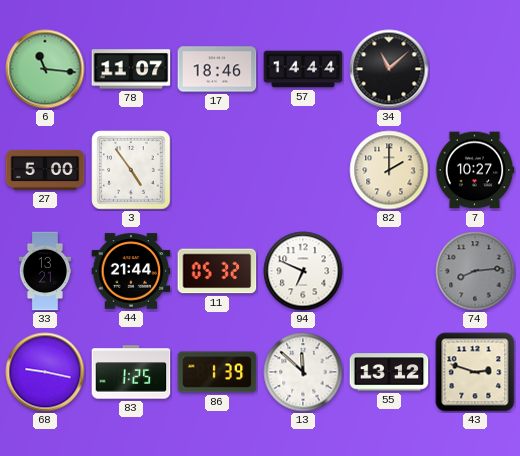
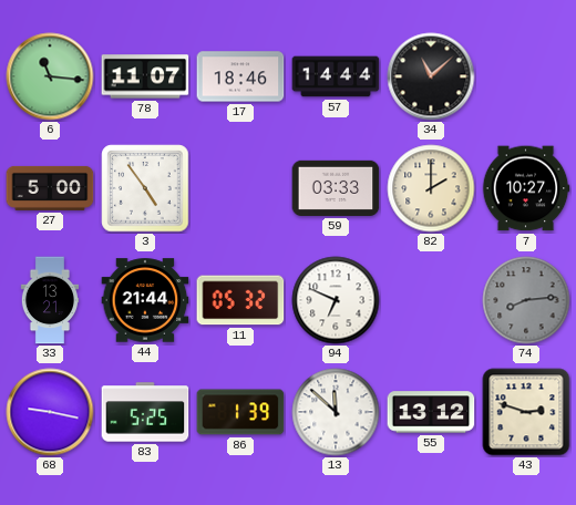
59: none -> 03:33
83: 1:25 -> 5:25
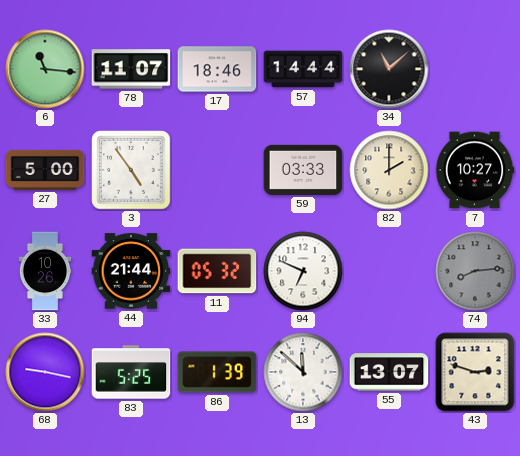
33: 13:21 -> 10:26
55: 13:12 -> 13:07
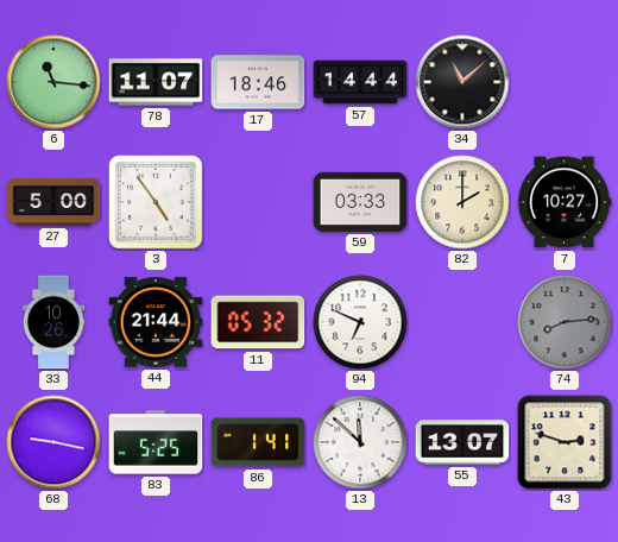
86: 1:39 -> 1:41
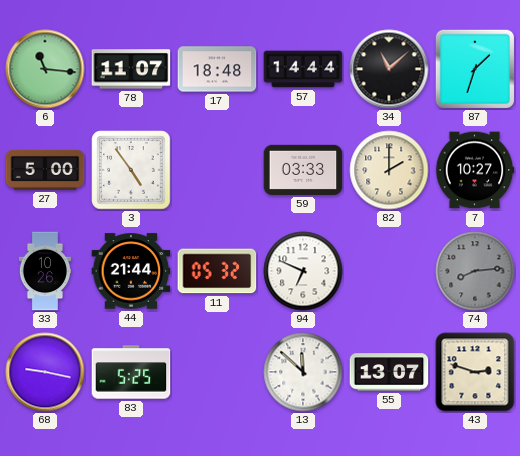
17: 18:46 -> 18:48
87: none -> 1:33
86: 1:41 -> none
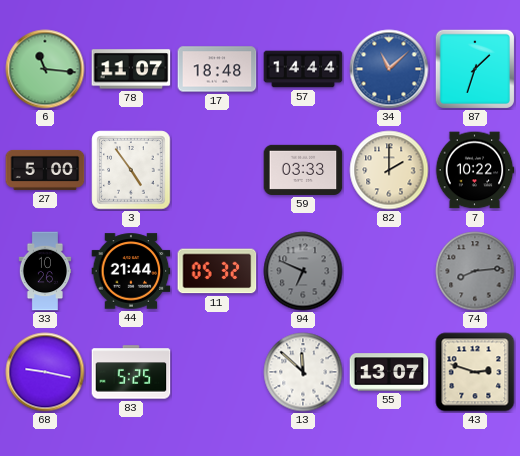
34 dial: black -> blue
7: 10:27 -> 10:22
94 dial: white -> grey
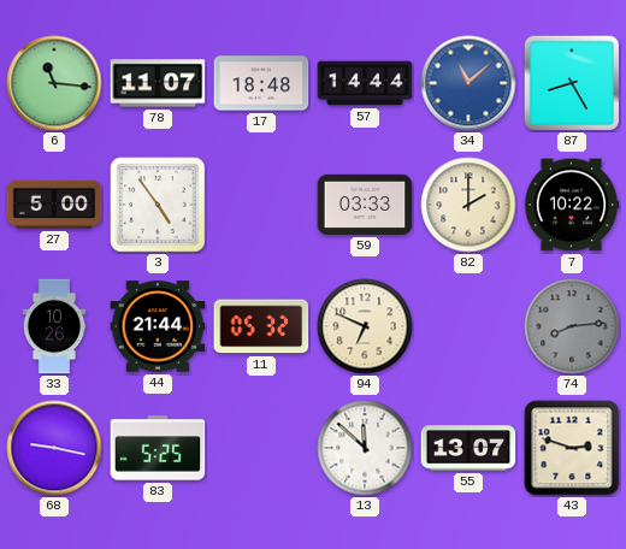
87: 1:33 -> 8:25
94 dial: grey -> cream
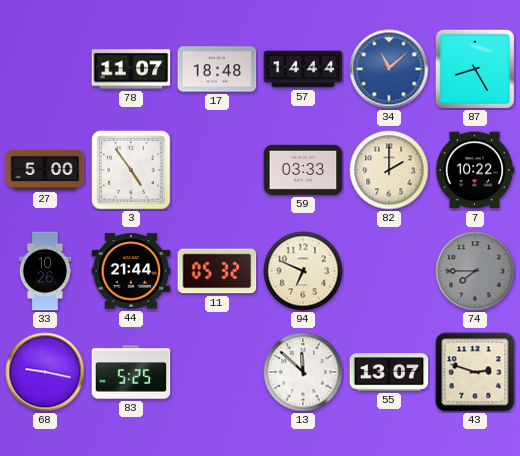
6: 11:16 -> none
74: 8:14 -> 7:45
